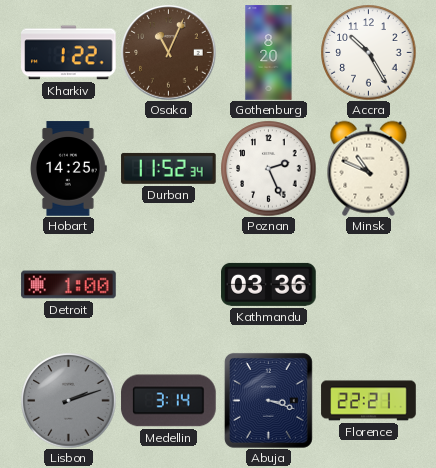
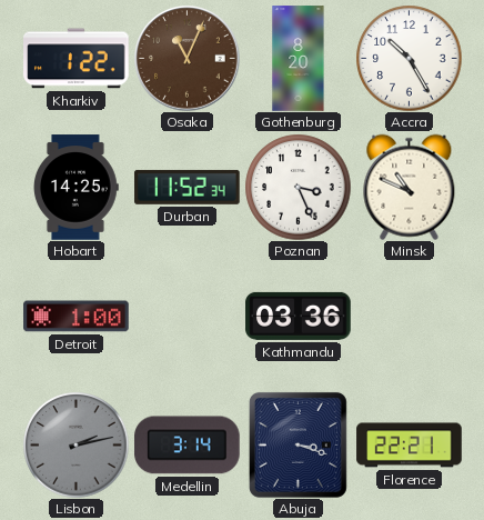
Poznan: 2:26 -> 3:26
Lisbon: 2:12 -> 2:13
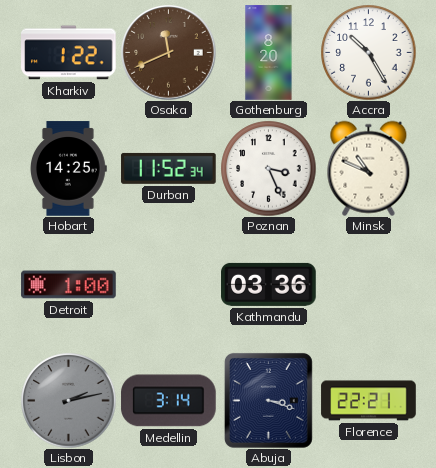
Osaka: 11:04 -> 11:41
